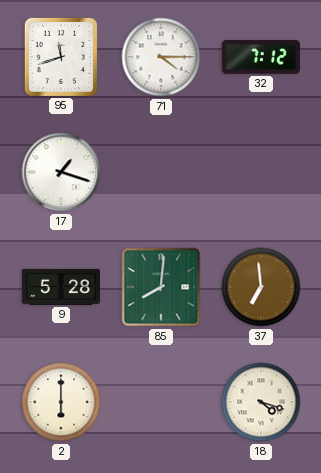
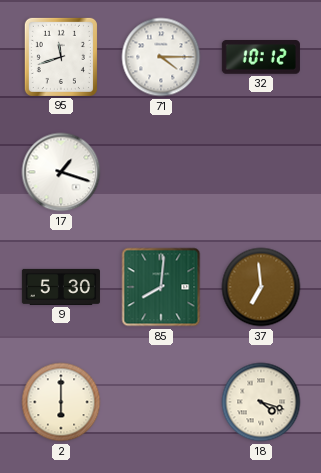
32: 7:12 -> 10:12
9: 5:28 -> 5:30
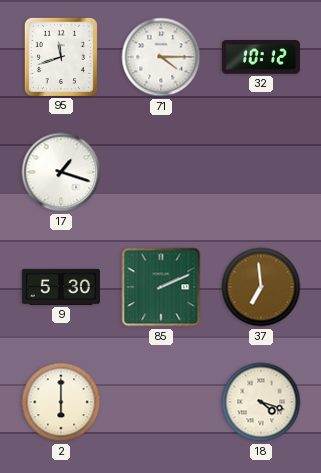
85: 8:01 -> 2:11
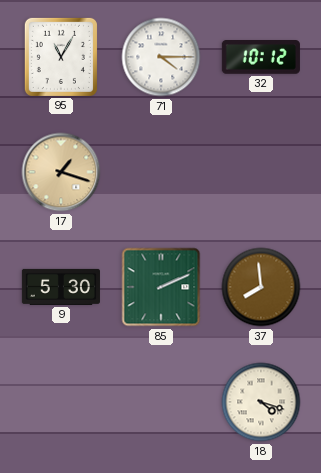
95: 11:42 -> 11:05
17 dial: white -> champagne
37: 6:59 -> 7:59
2: 6:00 -> none
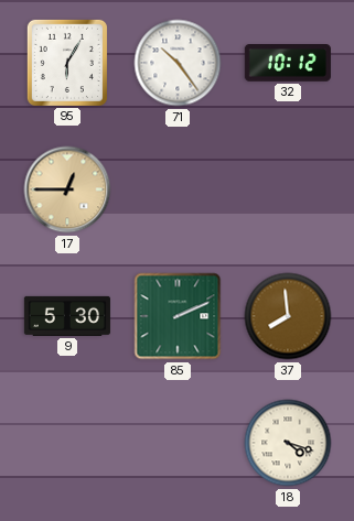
95: 11:05 -> 6:05
71: 4:15 -> 10:24
17: 1:18 -> 12:45
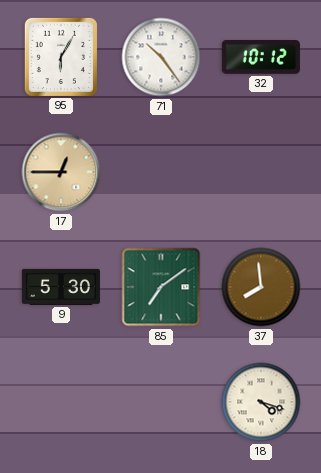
85: 2:11 -> 7:09
